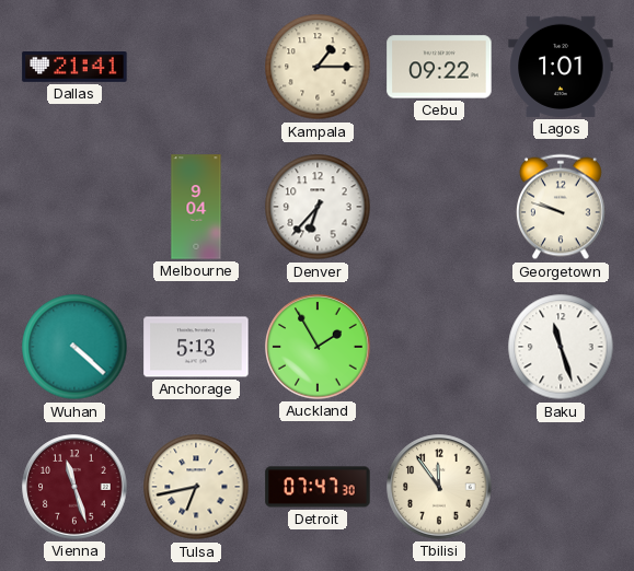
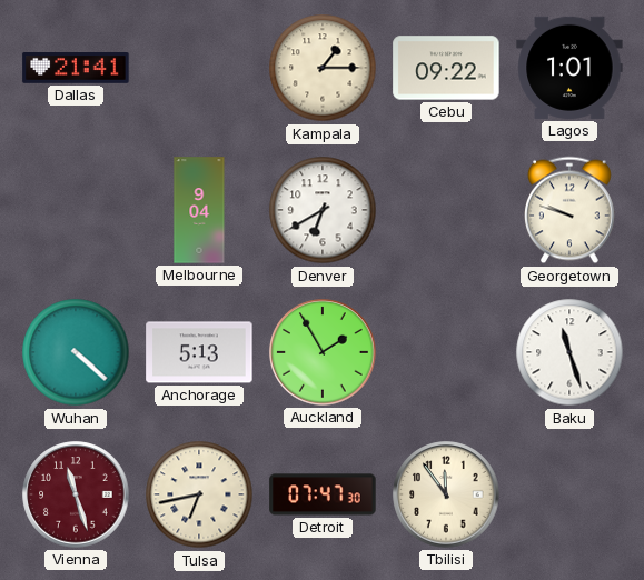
Denver: 6:37 -> 6:40
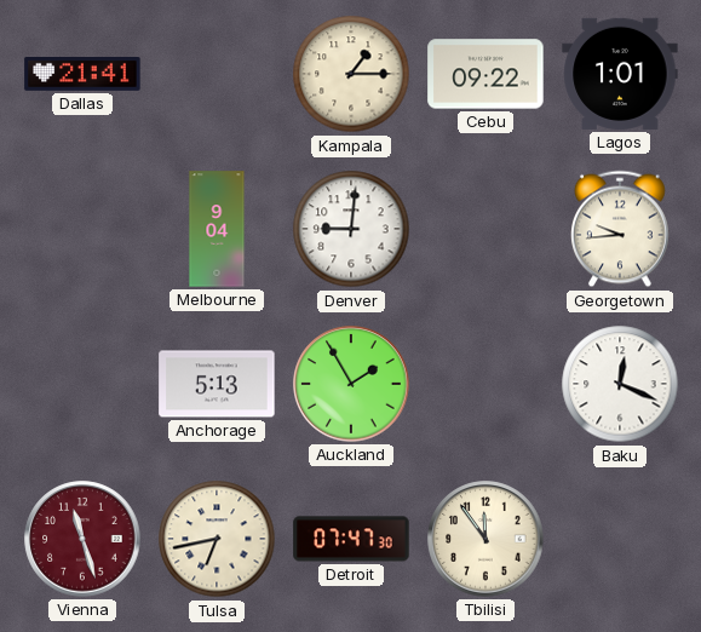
Denver: 6:40 -> 9:01
Georgetown: 9:48 -> 9:44
Wuhan: 4:22 -> none
Baku: 11:27 -> 12:19
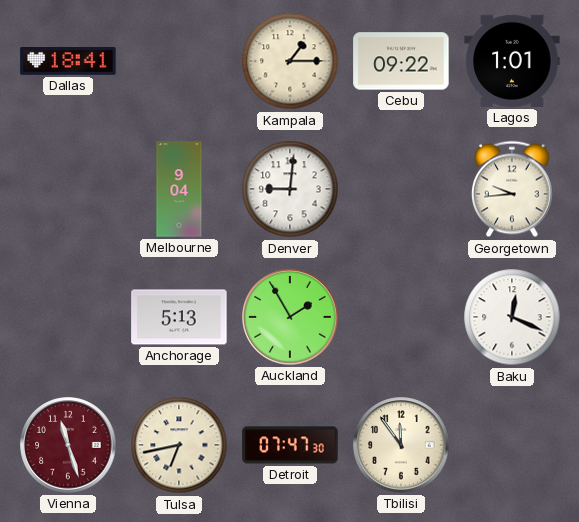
Dallas: 21:41 -> 18:41
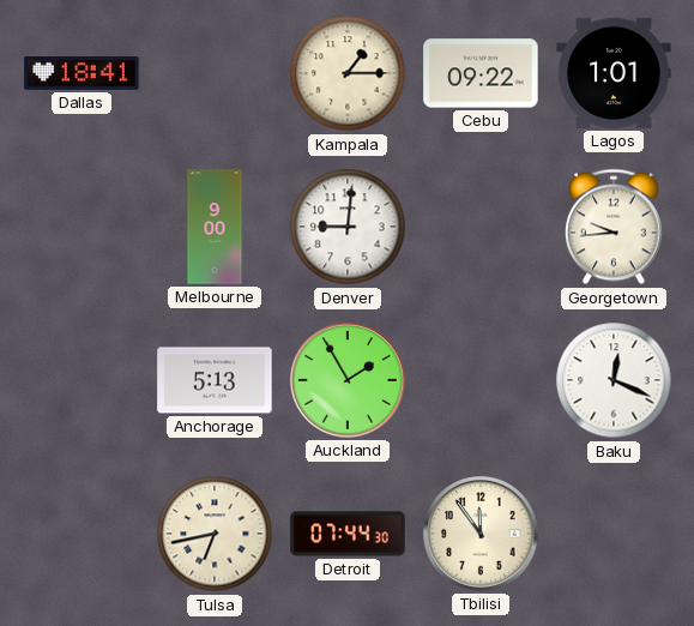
Melbourne: 9:04 -> 9:00
Vienna: 11:27 -> none
Detroit: 07:47 -> 07:44
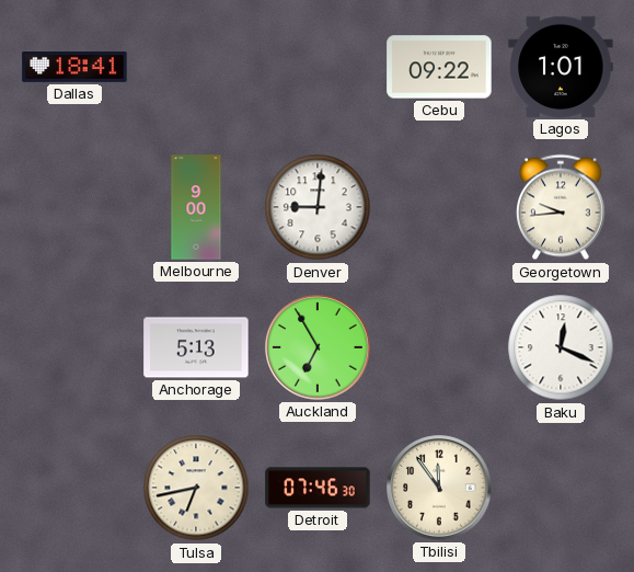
Kampala: 1:15 -> none
Auckland: 1:55 -> 6:55
Detroit: 07:44 -> 07:46
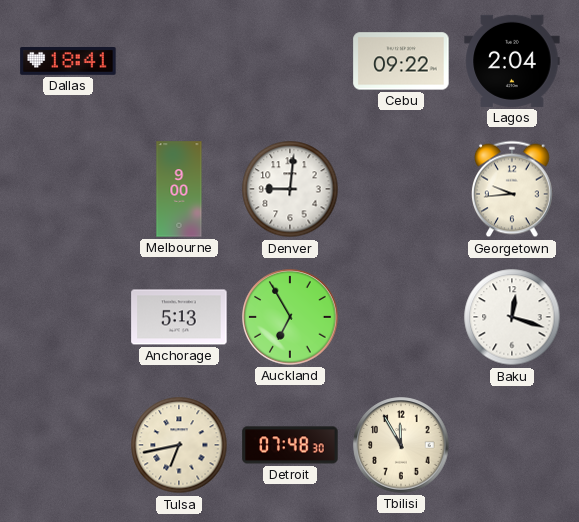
Lagos: 1:01 -> 2:04
Baku: 12:19 -> 12:18
Detroit: 07:46 -> 07:48
Tbilisi: 11:54 -> 11:55
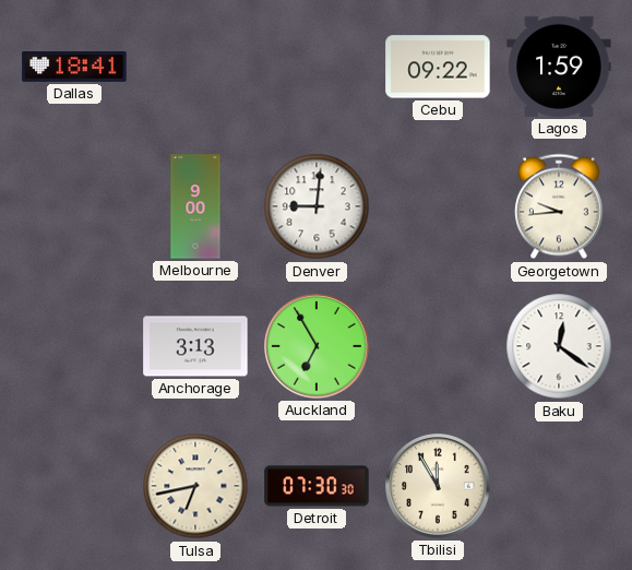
Lagos: 2:04 -> 1:59
Anchorage: 5:13 -> 3:13
Baku: 12:18 -> 12:21
Detroit: 07:48 -> 07:30
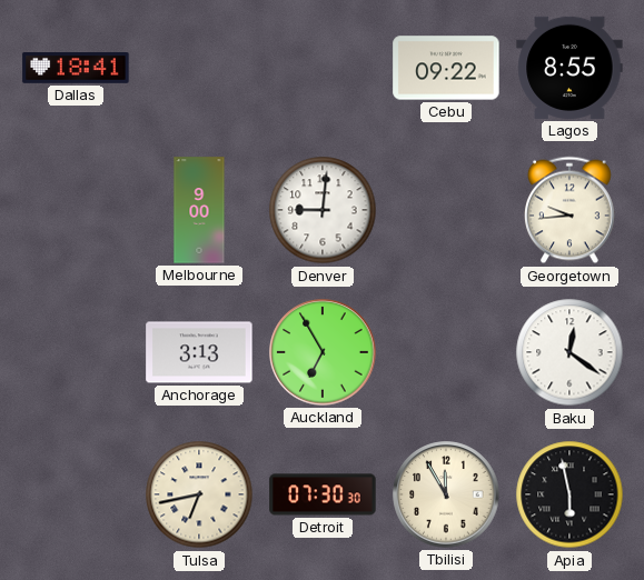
Lagos: 1:59 -> 8:55
Apia: none -> 5:58
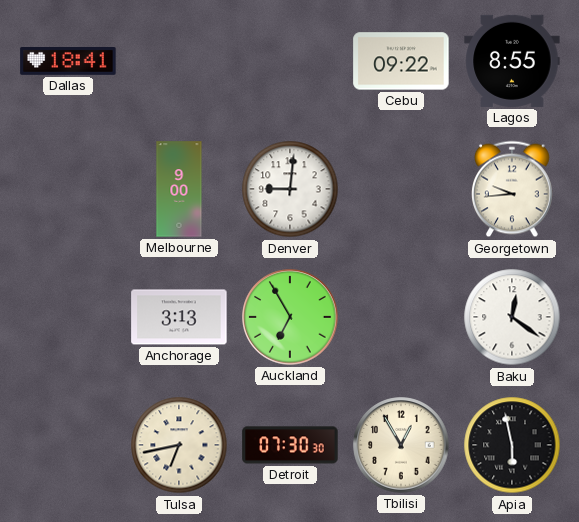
Tbilisi: 11:55 -> 12:55
